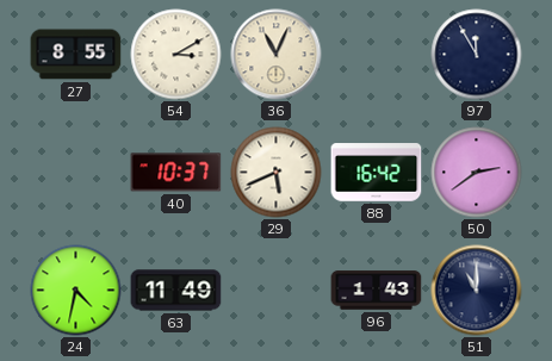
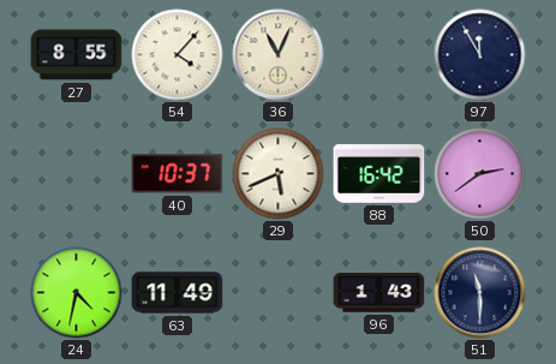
54: 3:10 -> 4:07
51: 11:00 -> 11:30
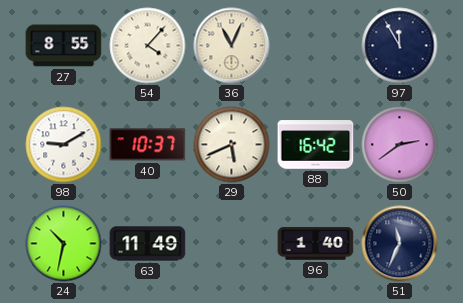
98: none -> 9:10
24: 4:32 -> 10:32
96: 1:43 -> 1:40
51: 11:30 -> 11:34
